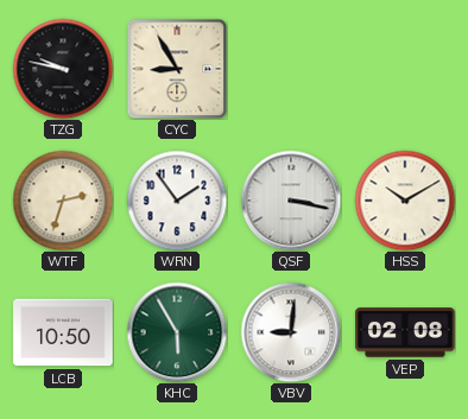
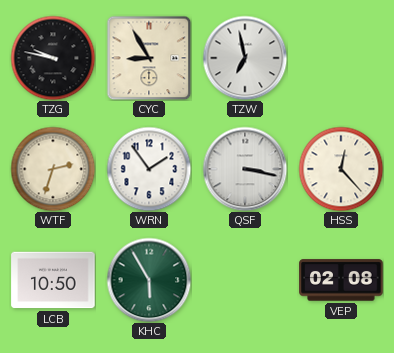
TZW: none -> 6:58
HSS: 10:10 -> 12:23
VBV: 9:01 -> none
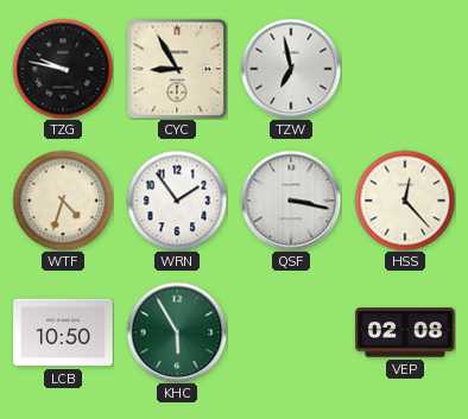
WTF: 2:33 -> 4:33
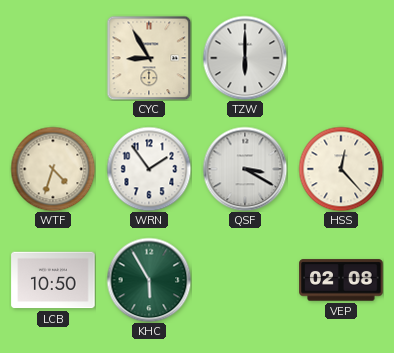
TZG: 9:47 -> none
TZW: 6:58 -> 6:00
QSF: 3:17 -> 3:20
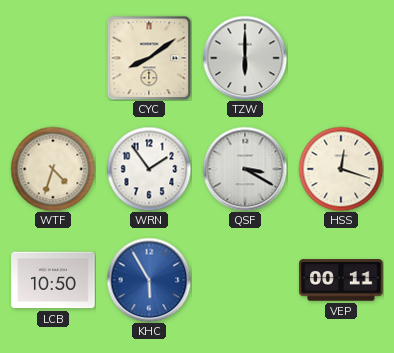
CYC: 8:55 -> 8:09
HSS: 12:23 -> 12:18
KHC dial: green -> blue
VEP: 02:08 -> 00:11
